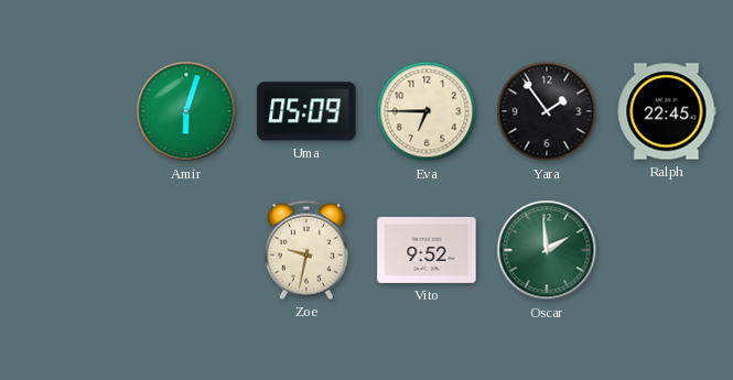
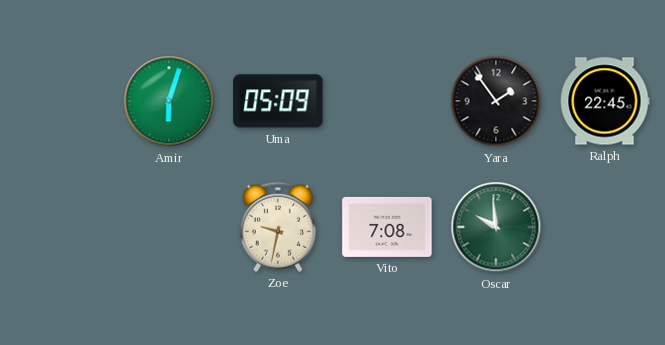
Eva: 6:45 -> none
Vito: 9:52 -> 7:08
Oscar: 1:59 -> 9:59
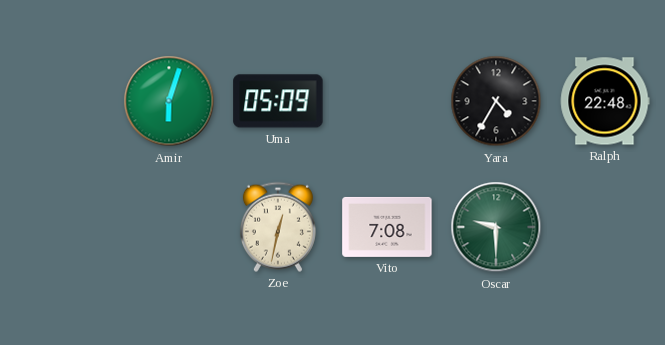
Yara: 1:54 -> 4:35
Ralph: 22:45 -> 22:48
Zoe: 9:32 -> 12:32
Oscar: 9:59 -> 9:30
